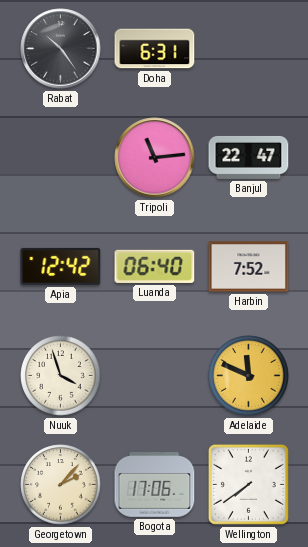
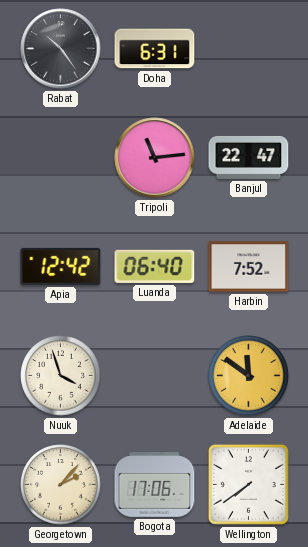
Adelaide: 11:49 -> 11:51
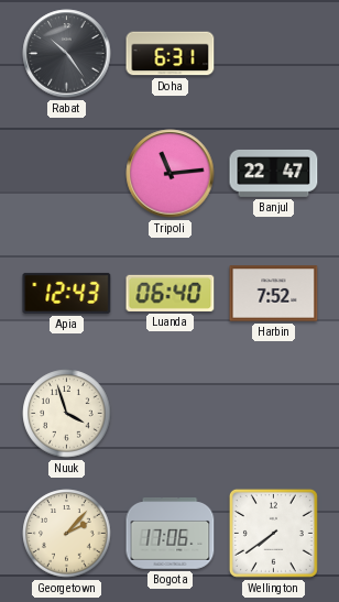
Apia: 12:42 -> 12:43
Adelaide: 11:51 -> none
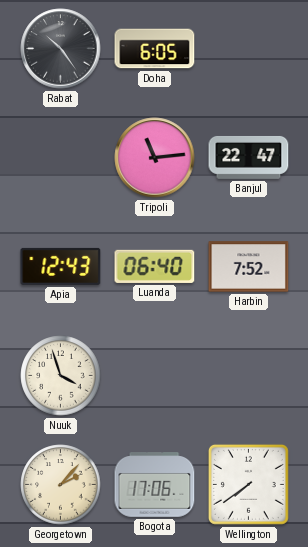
Doha: 6:31 -> 6:05
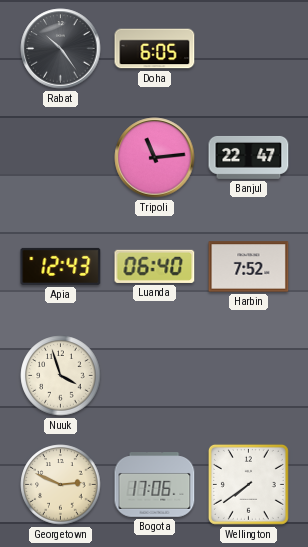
Georgetown: 2:07 -> 2:49
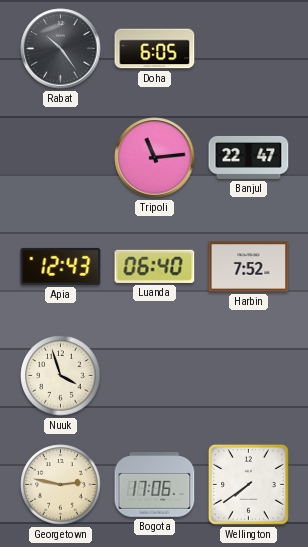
Georgetown: 2:49 -> 2:47
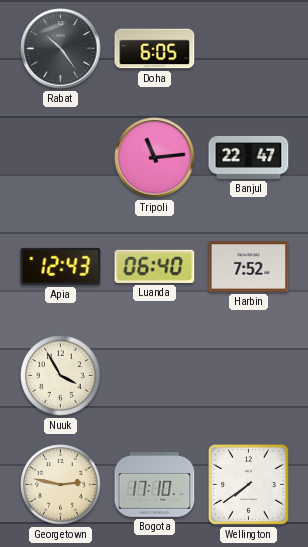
Nuuk: 3:57 -> 3:55
Bogota: 17:06 -> 17:10
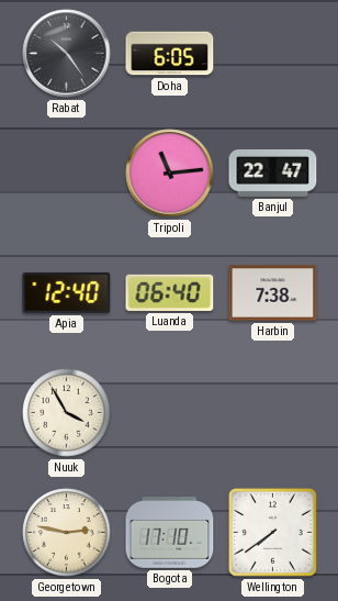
Apia: 12:43 -> 12:40
Harbin: 7:52 -> 7:38
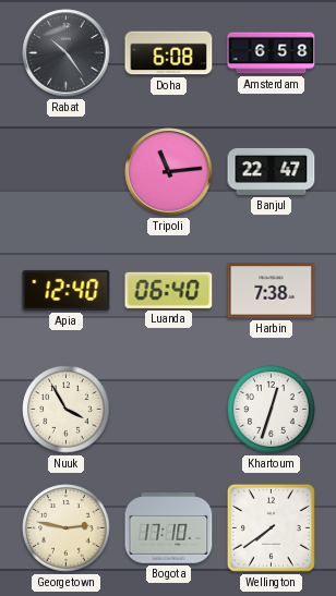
Doha: 6:05 -> 6:08
Amsterdam: none -> 6:58
Khartoum: none -> 12:33
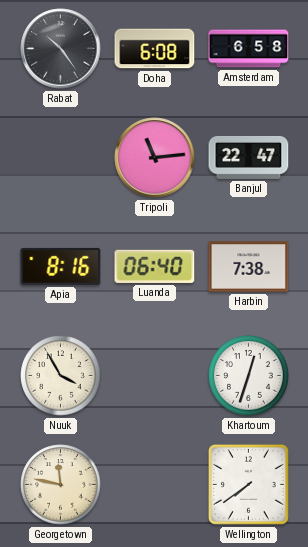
Apia: 12:40 -> 8:16
Georgetown: 2:47 -> 11:47
Bogota: 17:10 -> none
